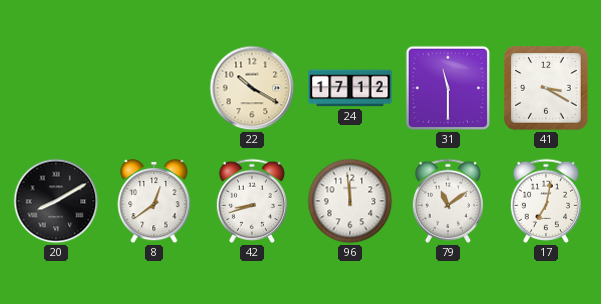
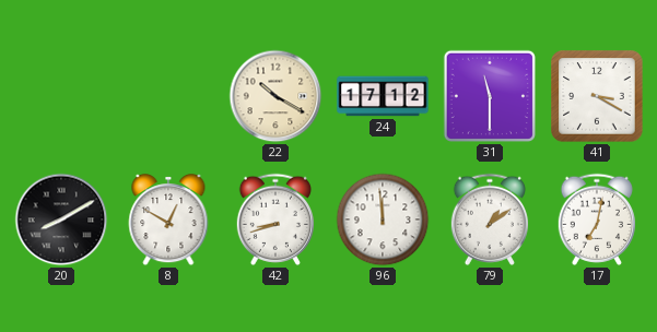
8: 12:39 -> 12:50
79: 11:09 -> 1:09
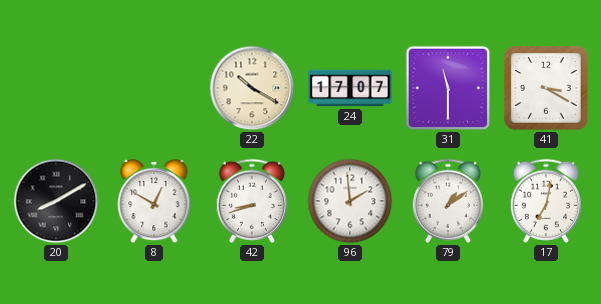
24: 17:12 -> 17:07
96: 11:59 -> 1:59
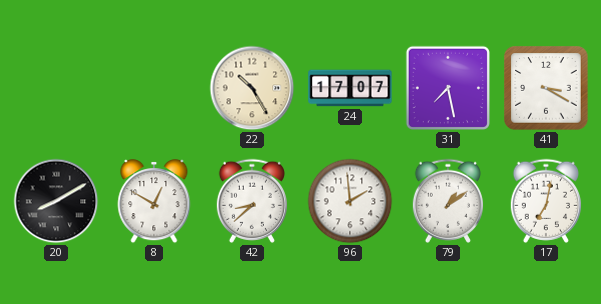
22: 10:20 -> 10:25
31: 11:30 -> 7:28
42: 8:42 -> 8:38
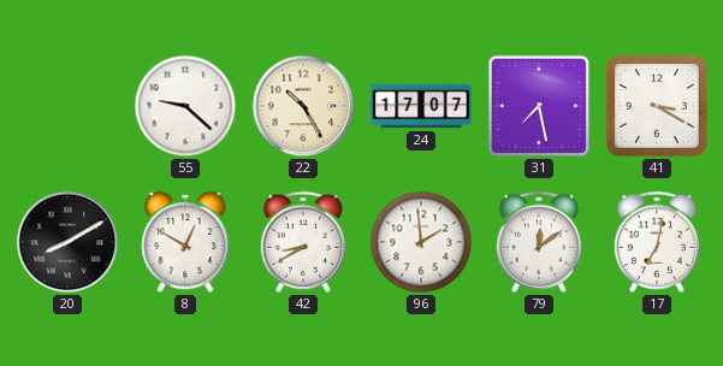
55: none -> 9:22
42: 8:38 -> 8:40
79: 1:09 -> 12:09
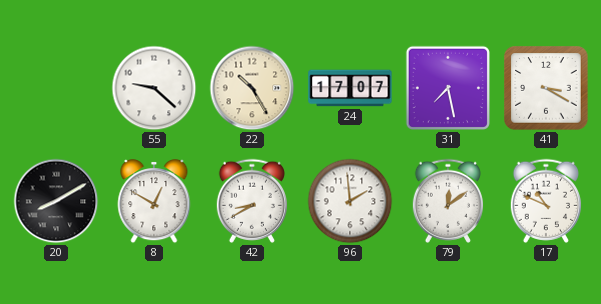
17: 7:02 -> 10:49
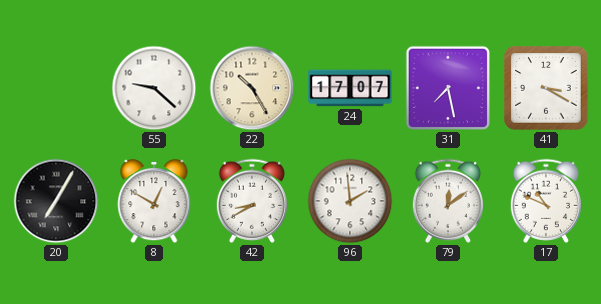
20: 8:10 -> 7:05
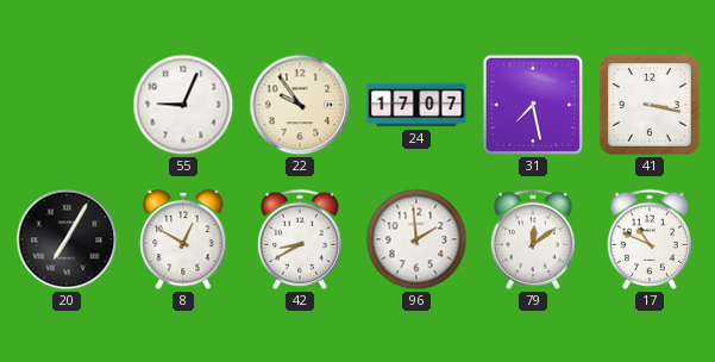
55: 9:22 -> 9:04
22: 10:25 -> 9:54
41: 3:20 -> 3:17
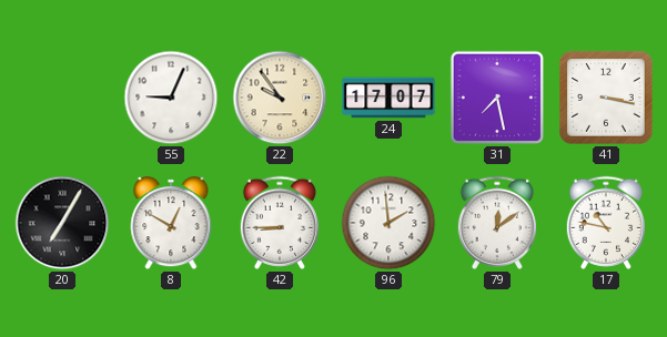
42: 8:40 -> 8:45
17: 10:49 -> 10:47
